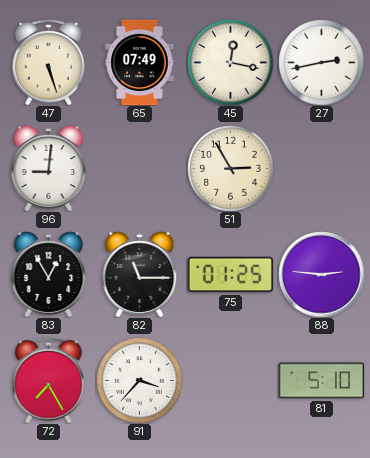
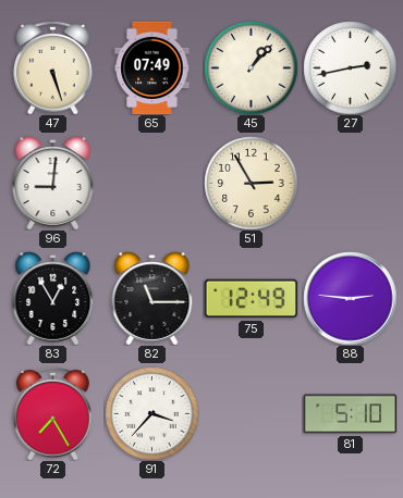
45: 12:17 -> 1:07
75: 01:25 -> 12:49
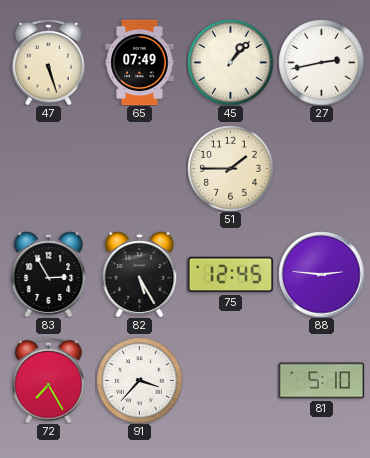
96: 9:01 -> none
51: 2:55 -> 1:45
83: 12:55 -> 2:55
82: 11:15 -> 5:25
75: 12:49 -> 12:45
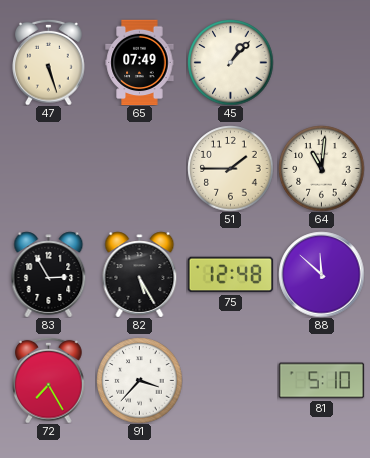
27: 2:43 -> none
64: none -> 11:01
75: 12:45 -> 12:48
88: 2:46 -> 11:52
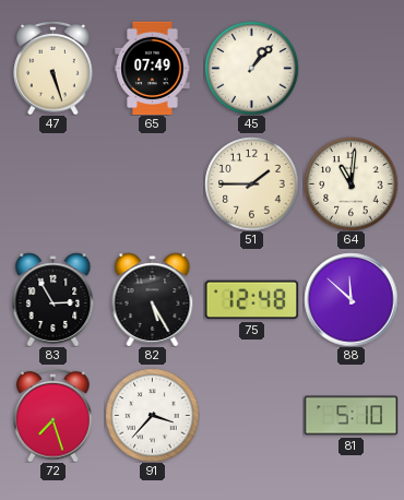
72: 7:25 -> 7:27
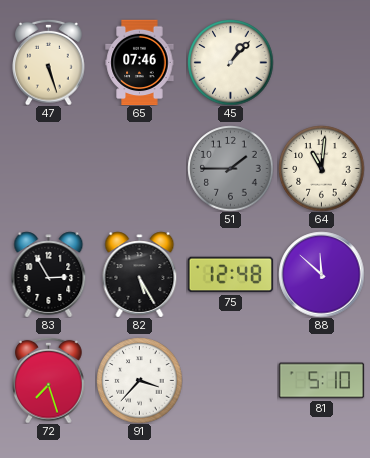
65: 07:49 -> 07:46
51 dial: cream -> grey
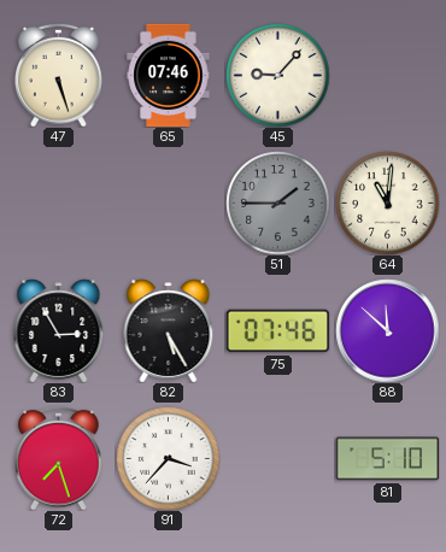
45: 1:07 -> 9:07
75: 12:48 -> 07:46
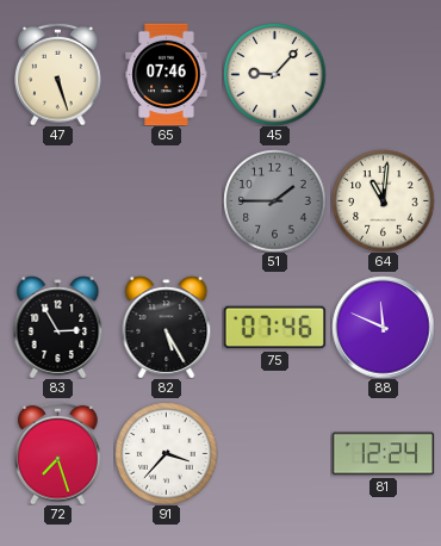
88: 11:52 -> 11:49
81: 5:10 -> 12:24
